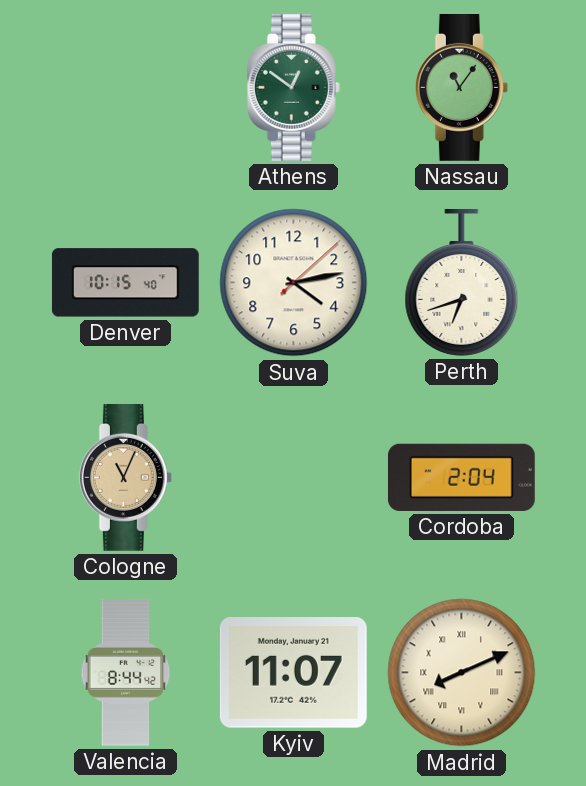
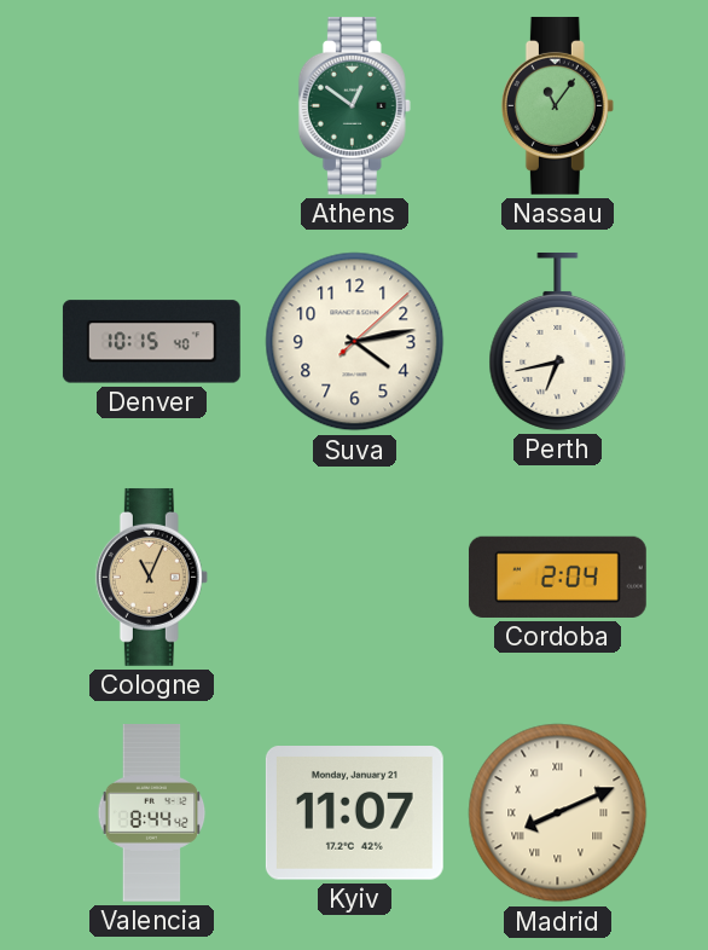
Perth: 6:42 -> 6:43
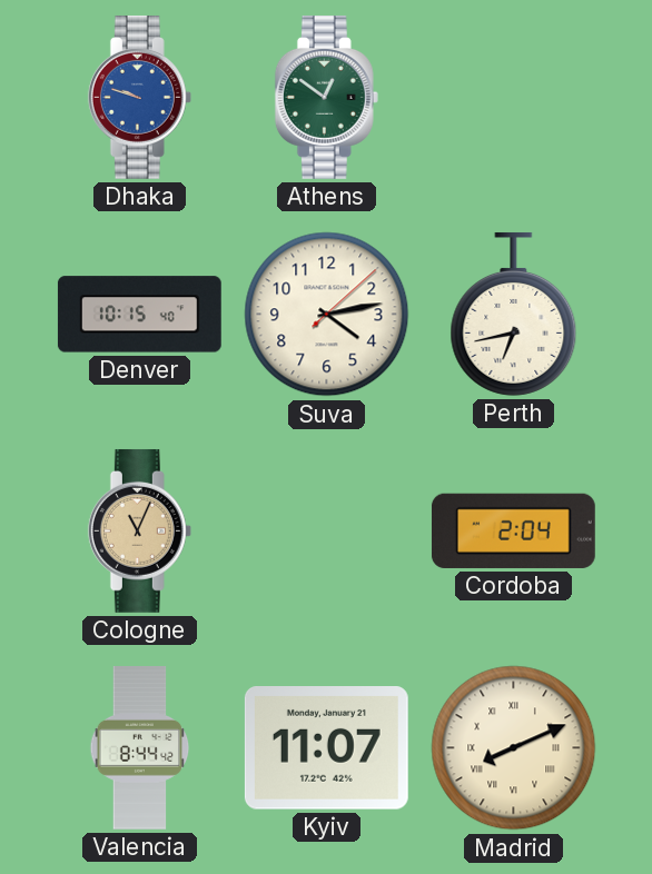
Dhaka: none -> 9:48
Nassau: 11:06 -> none
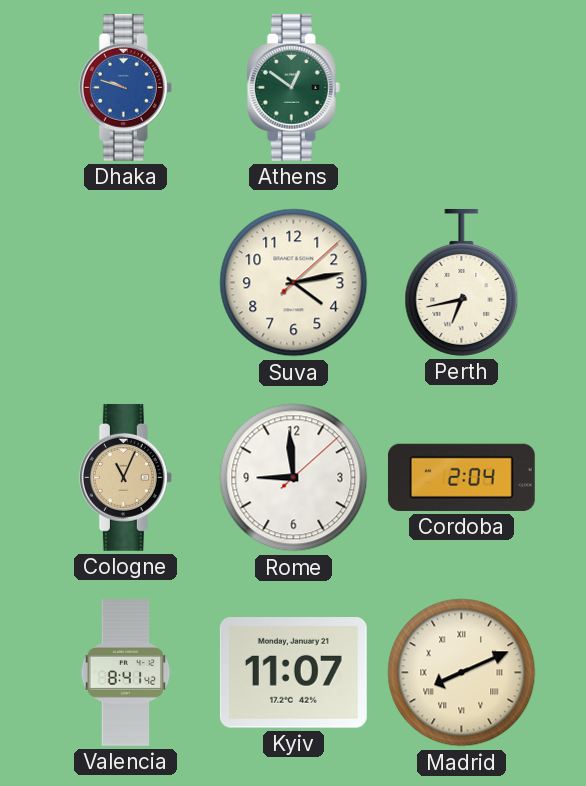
Denver: 10:15 -> none
Rome: none -> 8:59
Valencia: 8:44 -> 8:41
